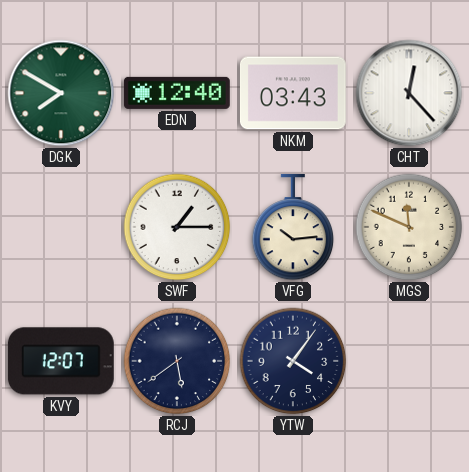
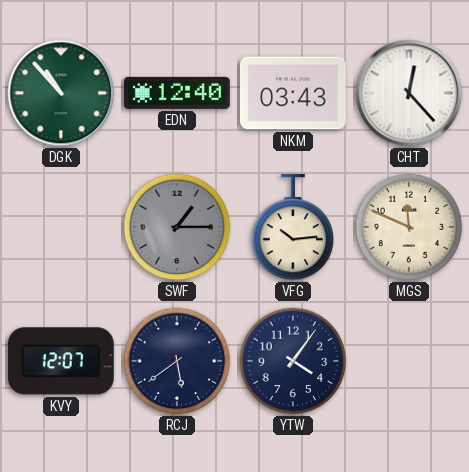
DGK: 7:50 -> 10:53
SWF dial: white -> grey
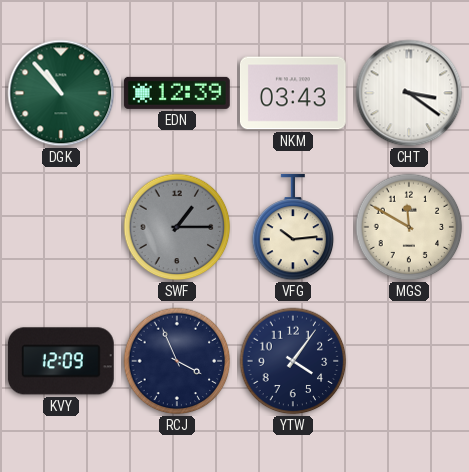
EDN: 12:40 -> 12:39
CHT: 12:23 -> 3:21
MGS: 11:49 -> 11:50
KVY: 12:07 -> 12:09
RCJ: 5:39 -> 3:56
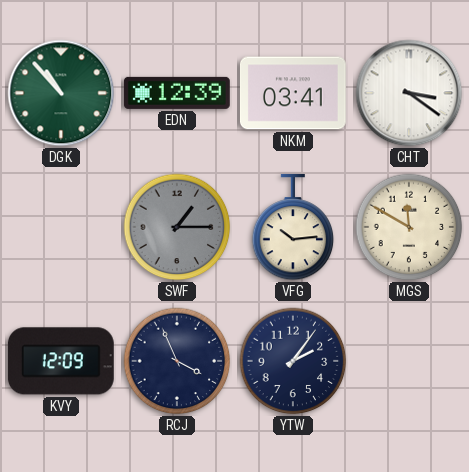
NKM: 03:43 -> 03:41
YTW: 4:06 -> 2:06
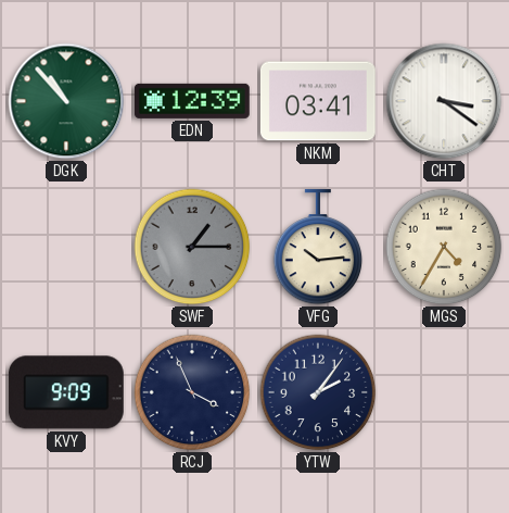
MGS: 11:50 -> 4:35
KVY: 12:09 -> 9:09
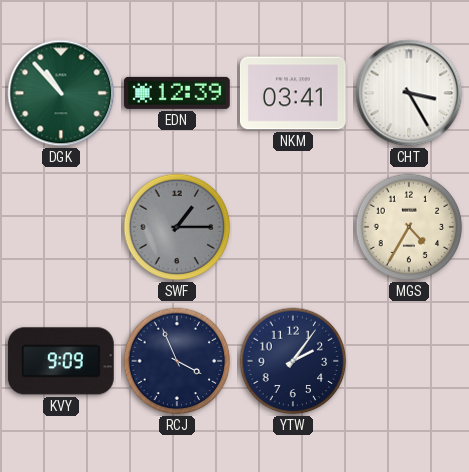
CHT: 3:21 -> 3:25
VFG: 10:14 -> none
